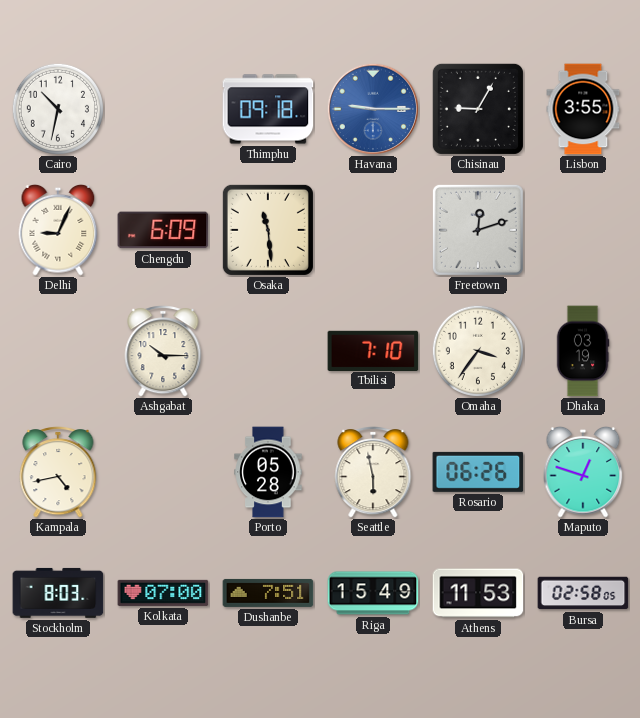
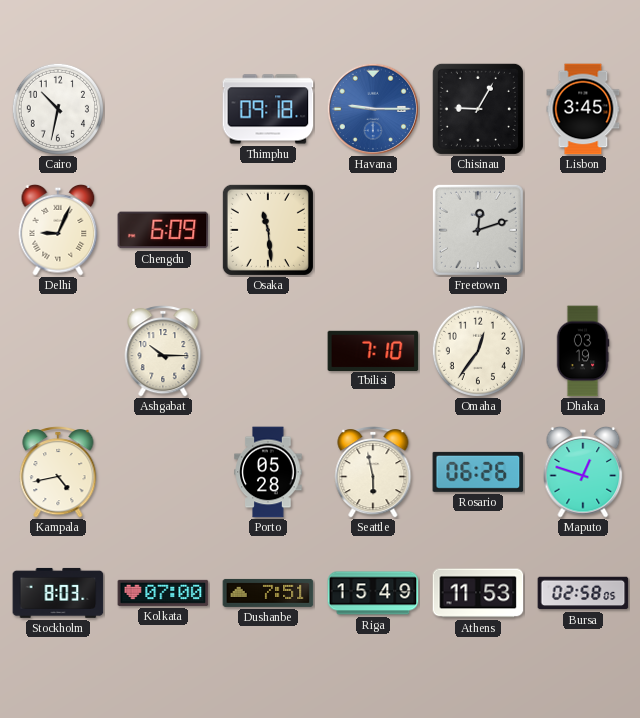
Lisbon: 3:55 -> 3:45
Omaha: 3:36 -> 12:36
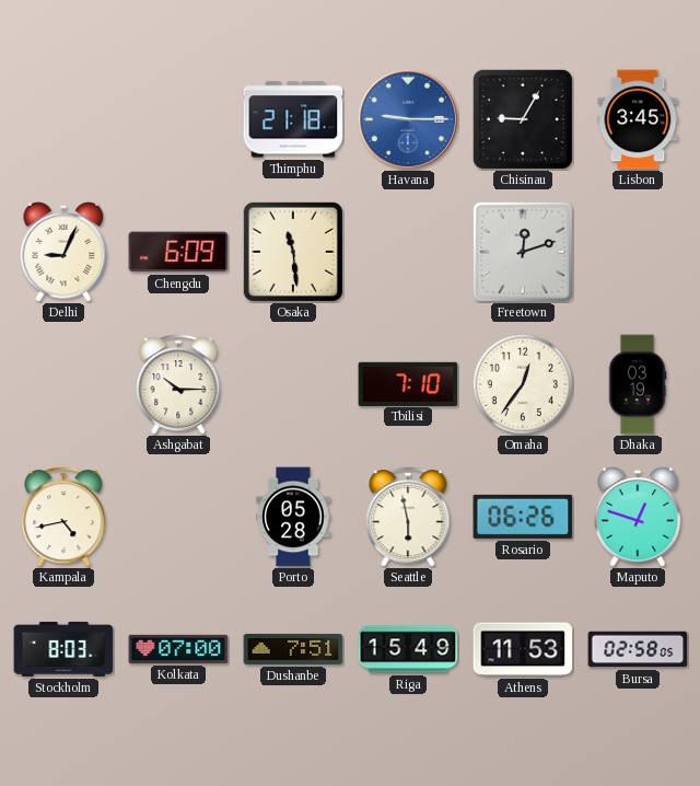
Cairo: 10:32 -> none
Thimphu: 09:18 -> 21:18
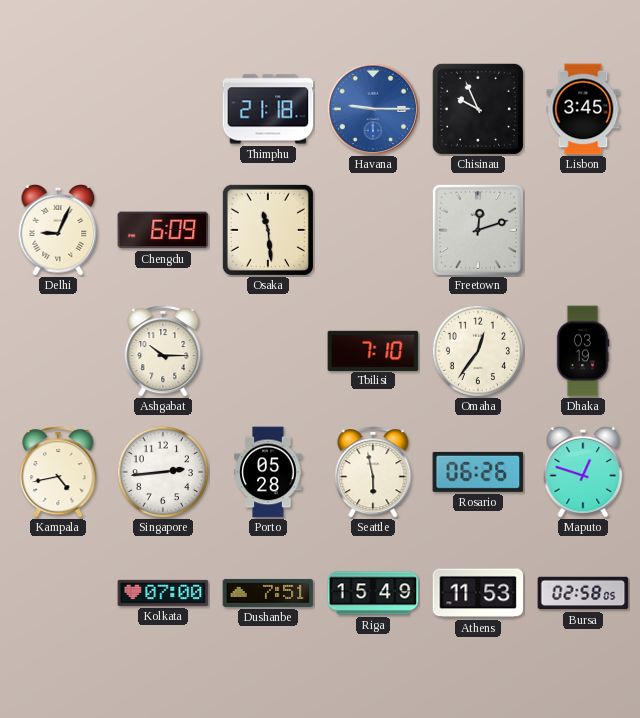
Chisinau: 9:05 -> 9:56
Singapore: none -> 2:44
Stockholm: 8:03 -> none
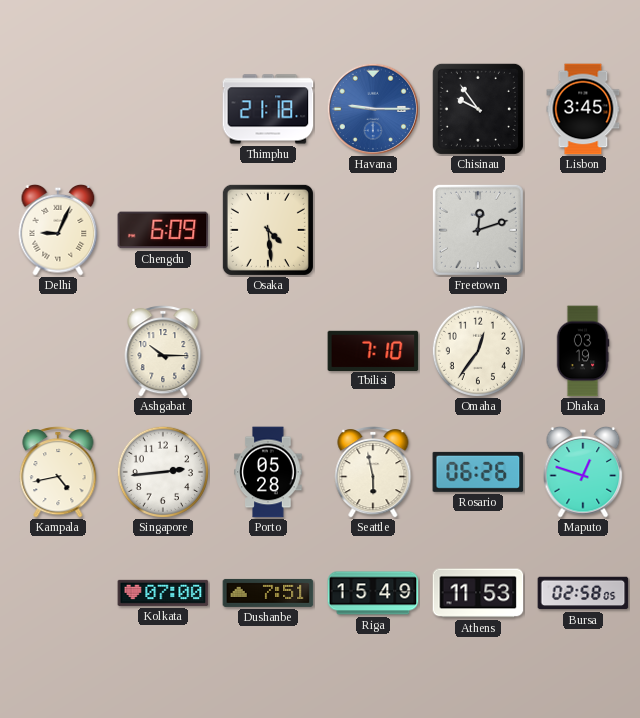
Chisinau: 9:56 -> 9:54
Osaka: 11:29 -> 4:29
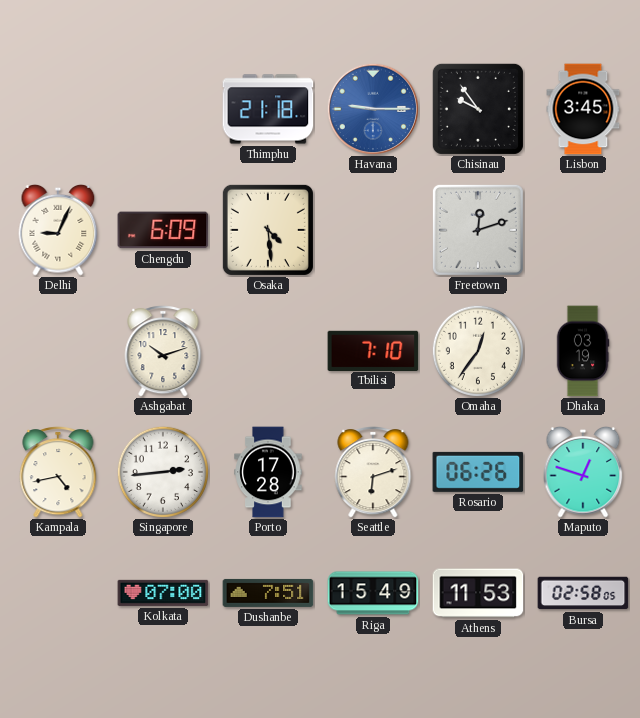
Ashgabat: 10:15 -> 10:12
Porto: 05:28 -> 17:28
Seattle: 5:58 -> 6:12
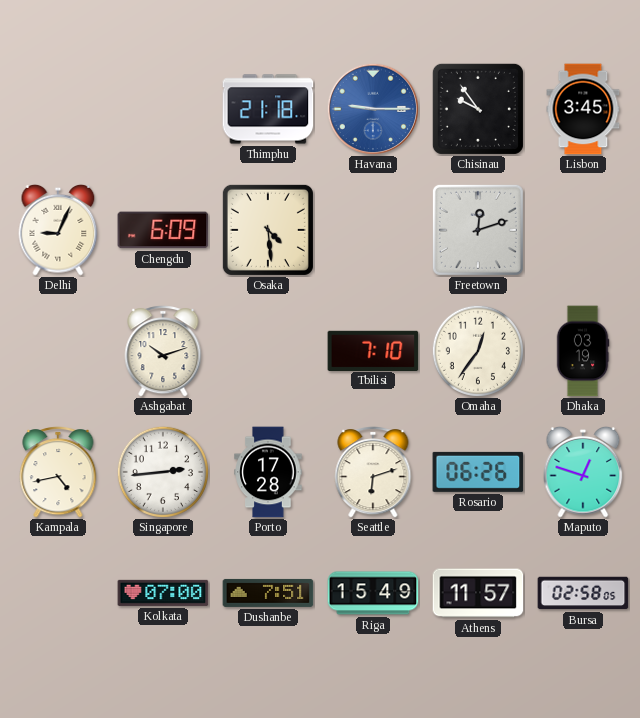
Athens: 11:53 -> 11:57
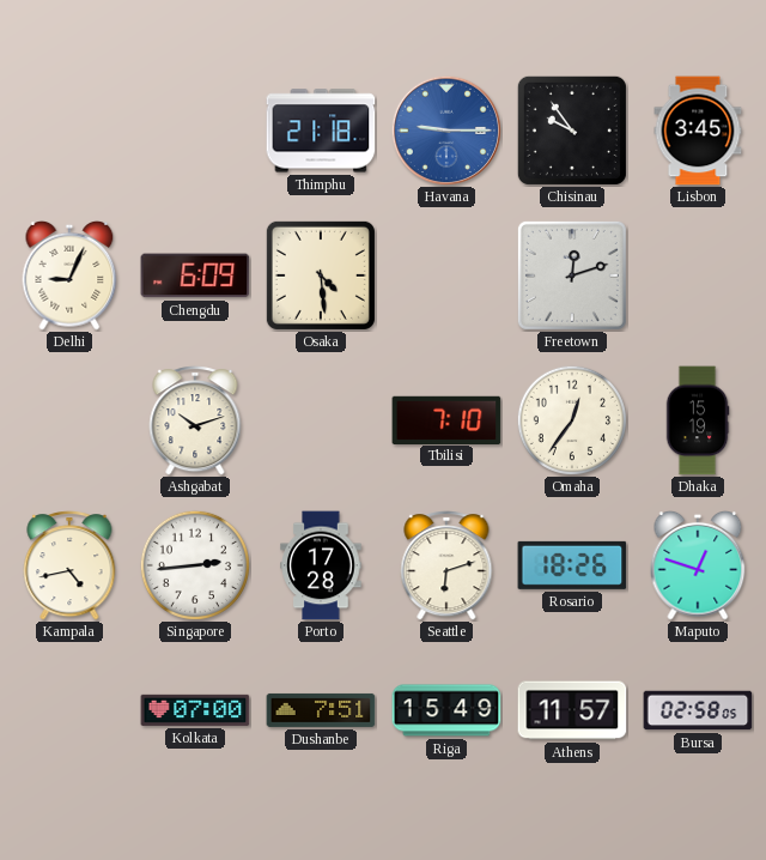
Dhaka: 03:19 -> 15:19
Rosario: 06:26 -> 18:26
